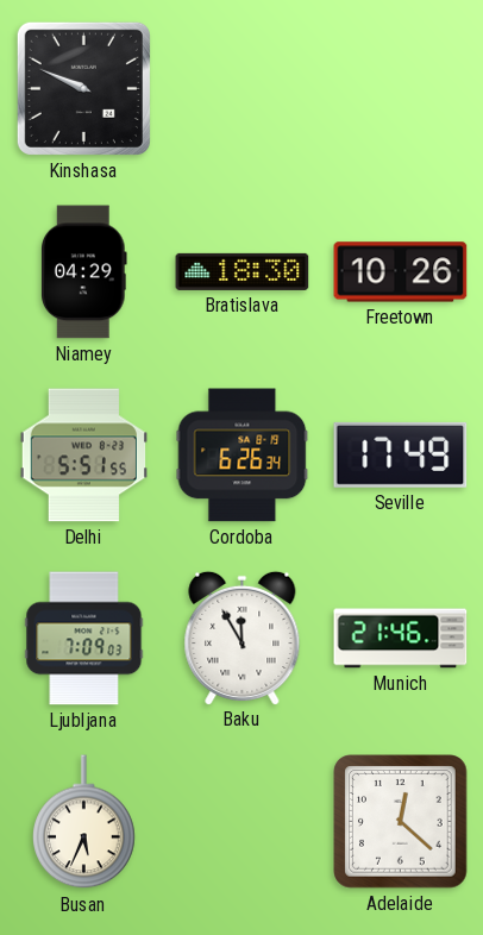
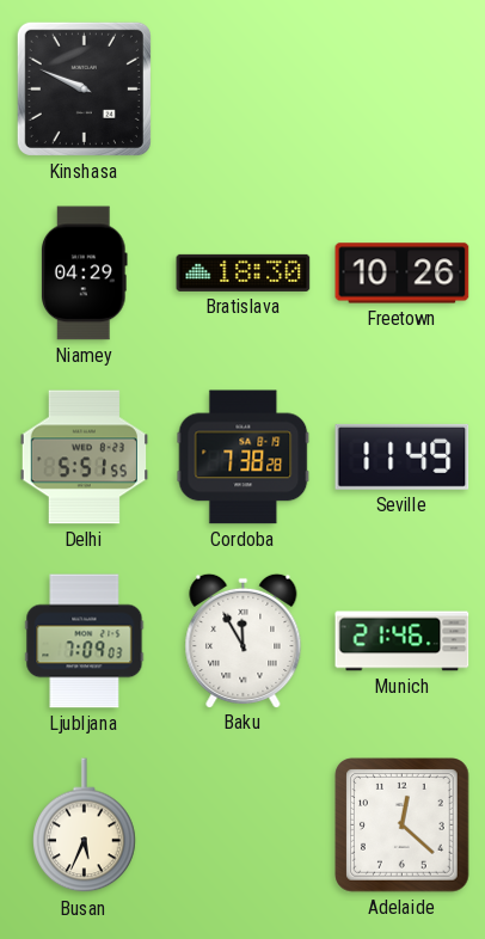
Cordoba: 6:26 -> 7:38
Seville: 17:49 -> 11:49
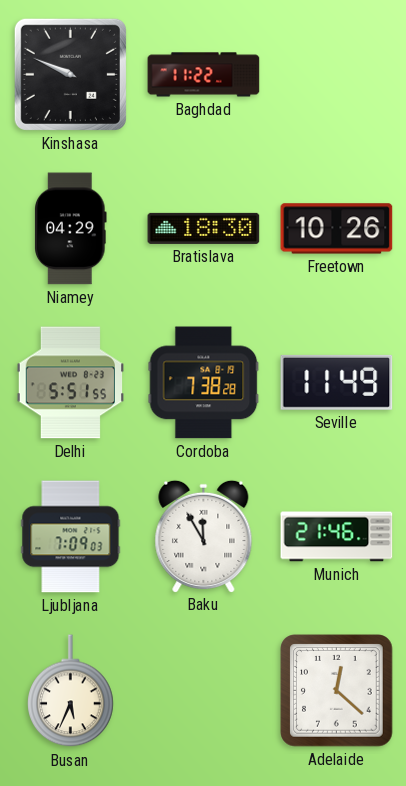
Baghdad: none -> 11:22
